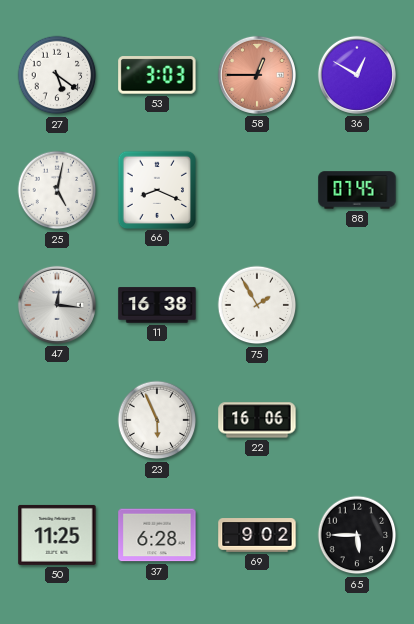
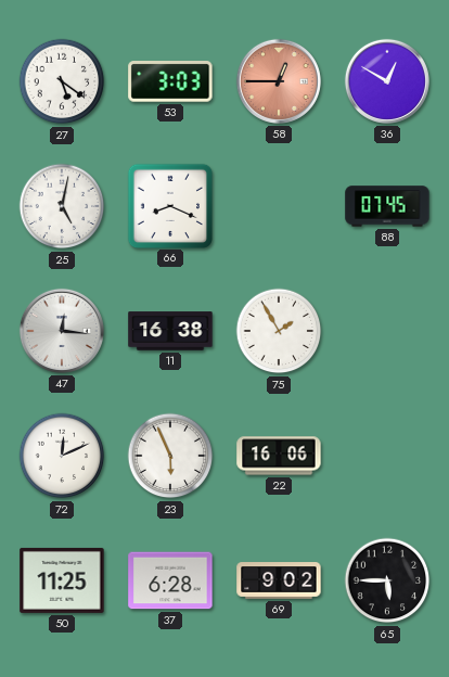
72: none -> 12:11
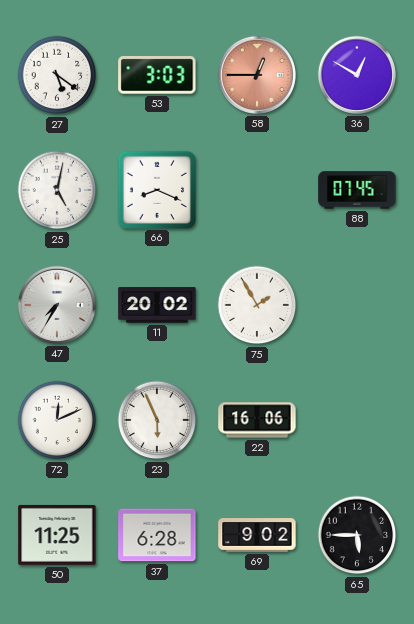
47: 12:16 -> 7:35
11: 16:38 -> 20:02
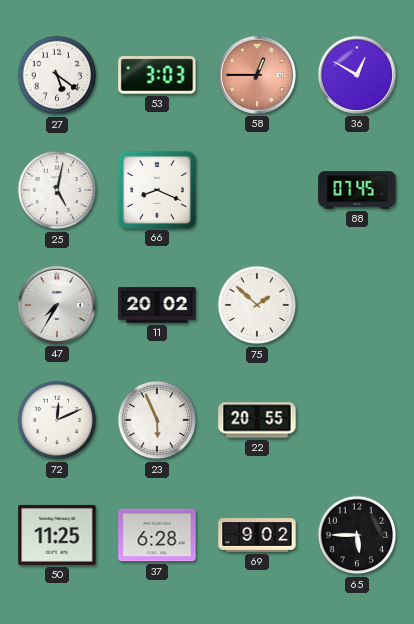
75: 1:55 -> 1:52
22: 16:06 -> 20:55
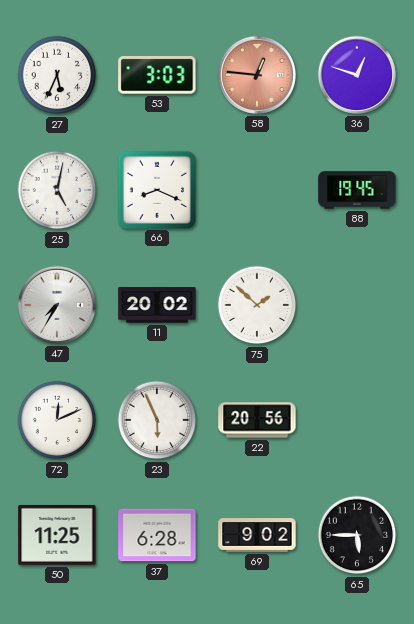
27: 5:21 -> 5:34
58: 12:45 -> 12:46
36: 12:50 -> 12:48
88: 07:45 -> 19:45
22: 20:55 -> 20:56
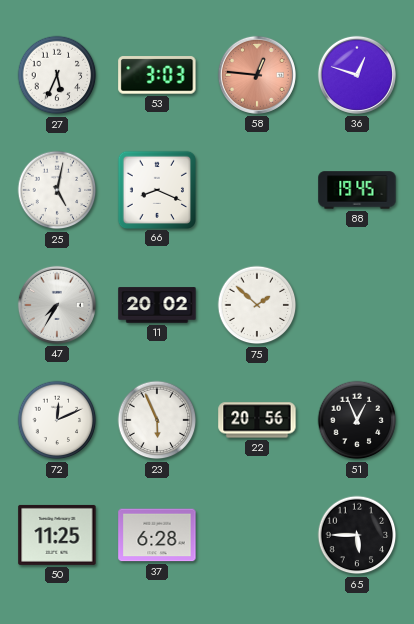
51: none -> 12:56
69: 9:02 -> none
